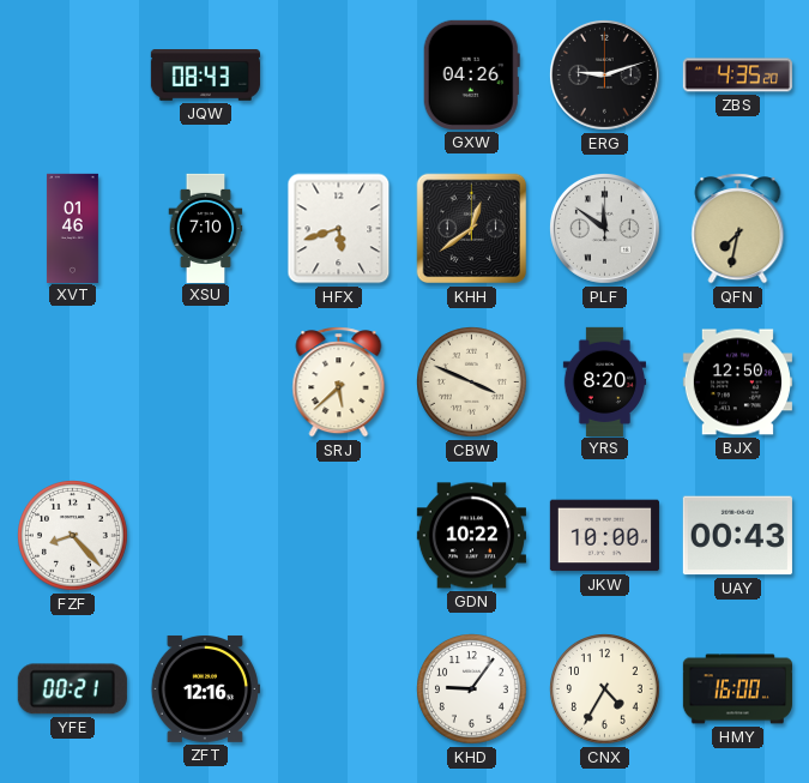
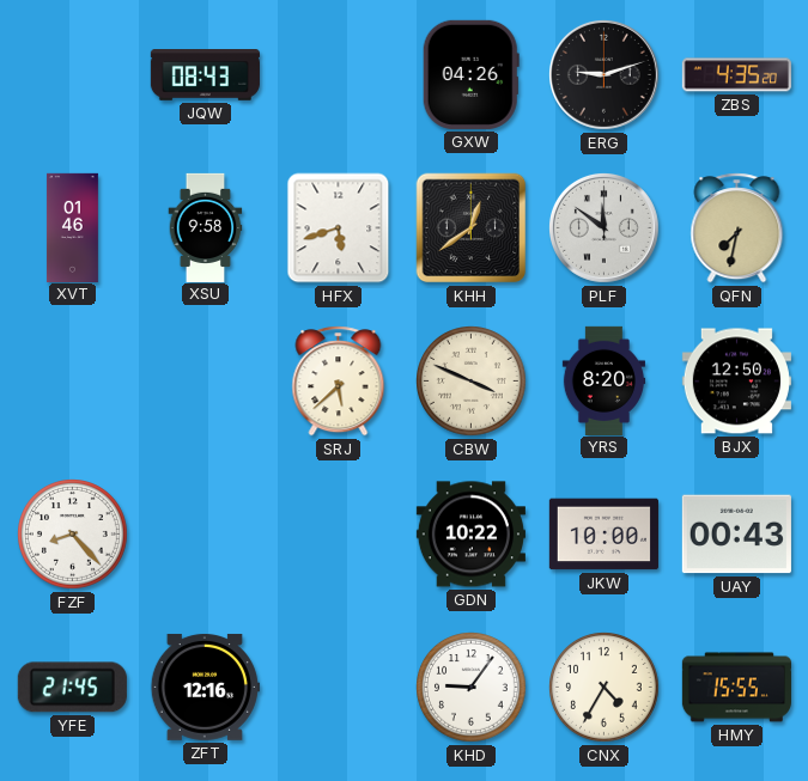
XSU: 7:10 -> 9:58
YFE: 00:21 -> 21:45
HMY: 16:00 -> 15:55
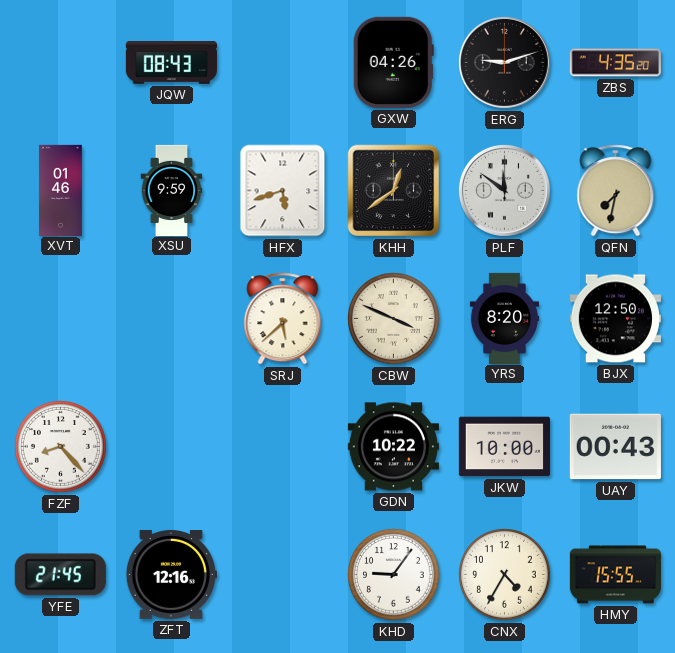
XSU: 9:58 -> 9:59
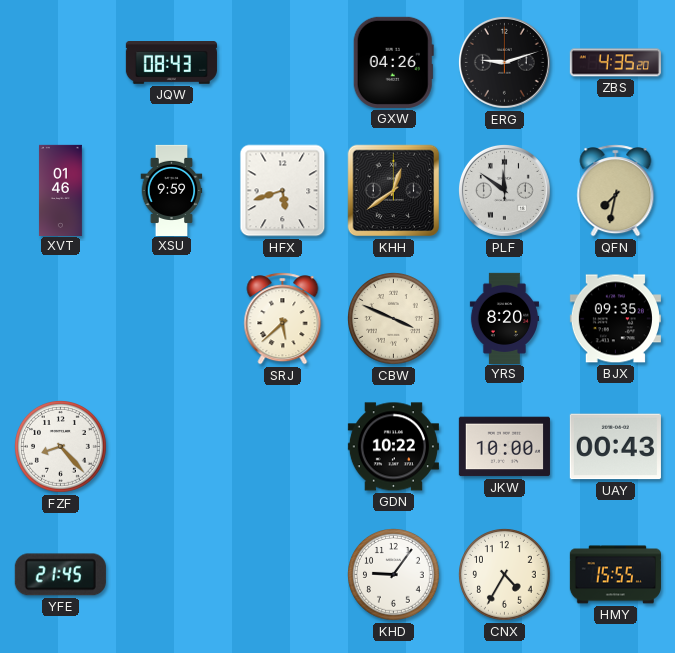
BJX: 12:50 -> 09:35
ZFT: 12:16 -> none
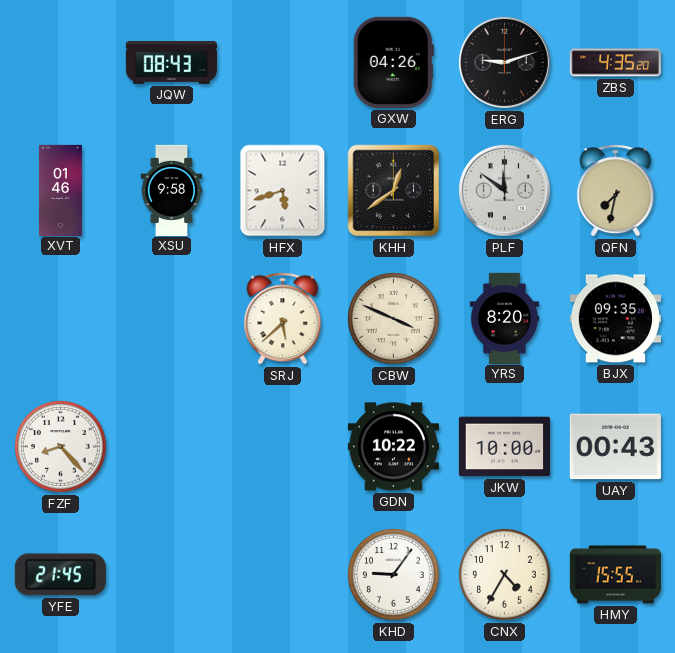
XSU: 9:59 -> 9:58
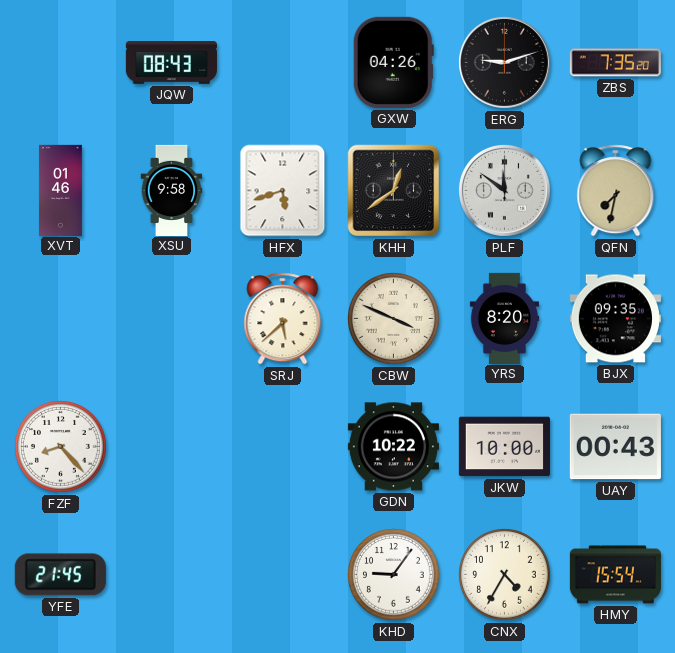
ZBS: 4:35 -> 7:35
HMY: 15:55 -> 15:54
